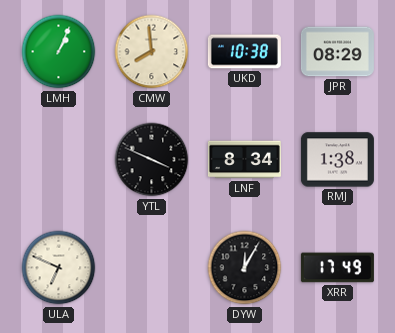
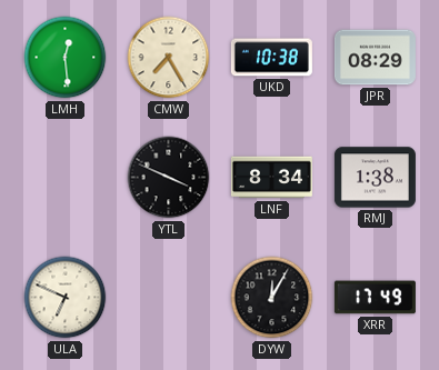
LMH: 1:04 -> 12:29
CMW: 7:59 -> 7:25
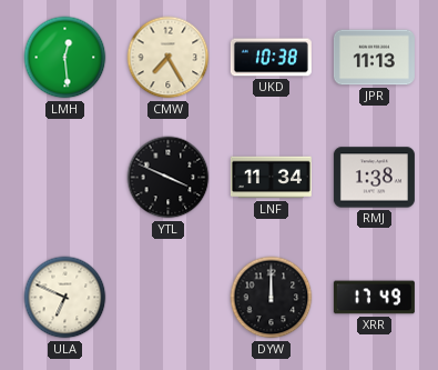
JPR: 08:29 -> 11:13
LNF: 8:34 -> 11:34
DYW: 12:05 -> 12:00
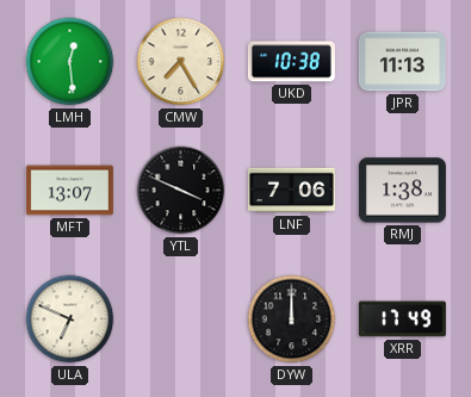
MFT: none -> 13:07
LNF: 11:34 -> 7:06
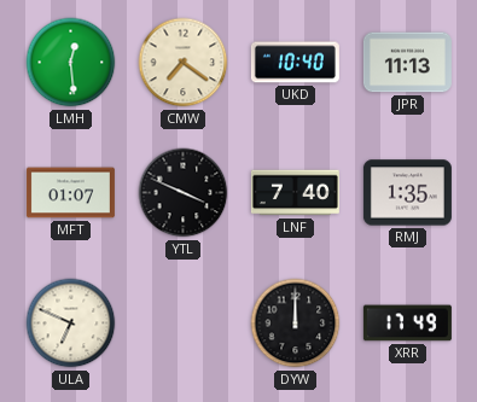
CMW: 7:25 -> 7:21
UKD: 10:38 -> 10:40
MFT: 13:07 -> 01:07
LNF: 7:06 -> 7:40
RMJ: 1:38 -> 1:35
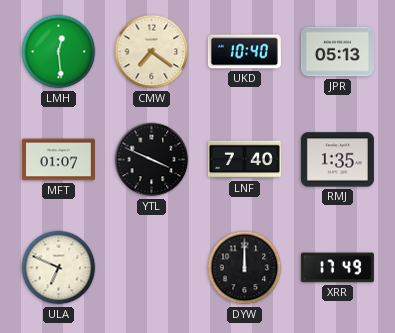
JPR: 11:13 -> 05:13
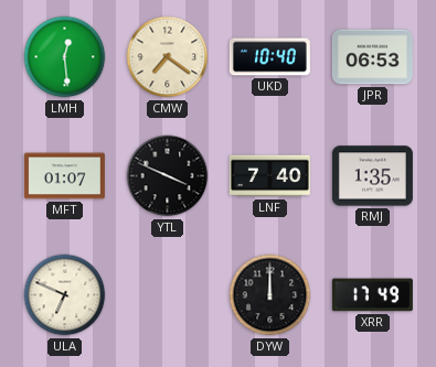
JPR: 05:13 -> 06:53
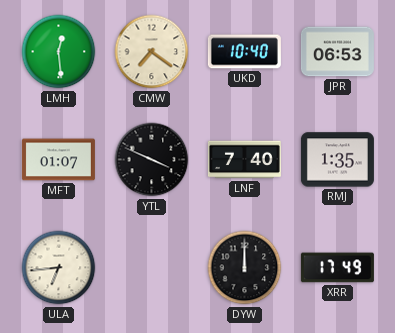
ULA: 6:49 -> 6:44
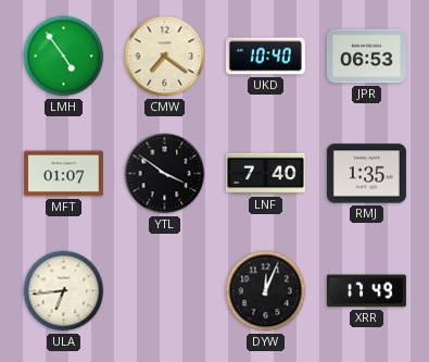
LMH: 12:29 -> 4:54
YTL: 3:49 -> 3:51
DYW: 12:00 -> 12:04
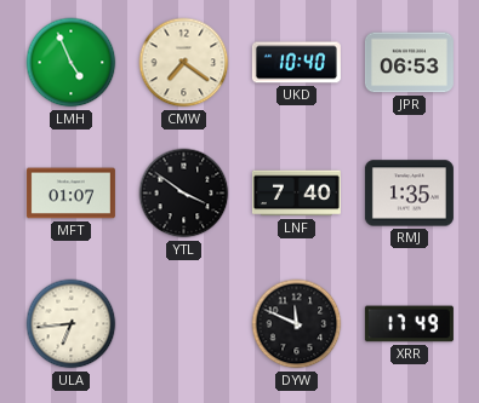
LMH: 4:54 -> 4:56
DYW: 12:04 -> 11:49
